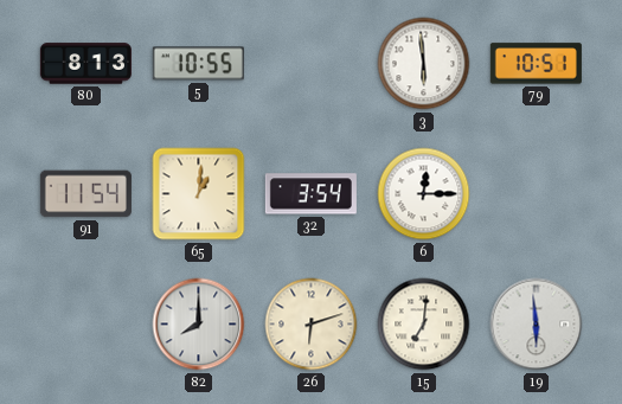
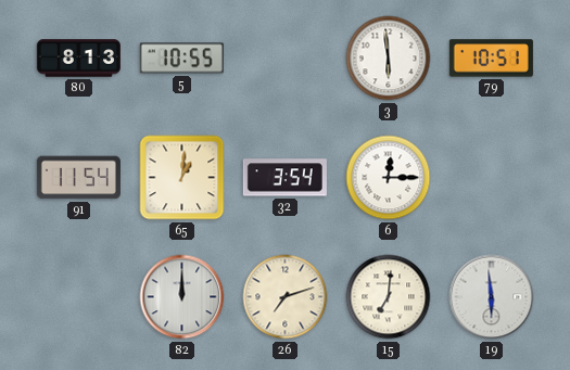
82: 8:00 -> 12:00
26: 6:12 -> 7:12
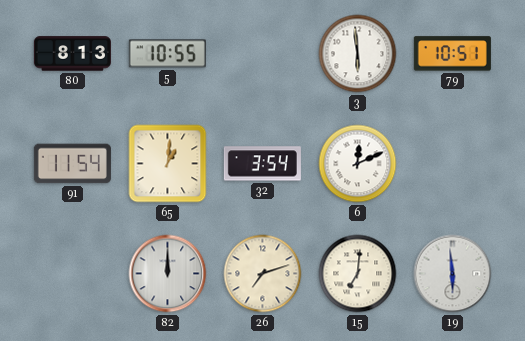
6: 12:15 -> 12:11
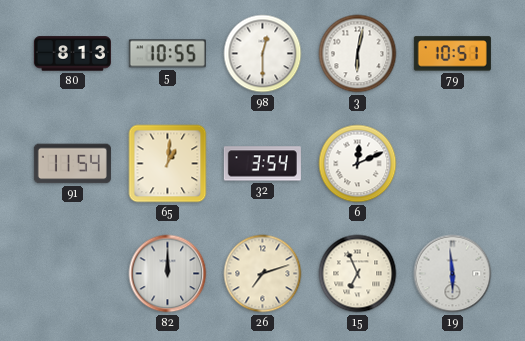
98: none -> 12:30
3: 5:59 -> 6:02
15: 7:01 -> 6:56
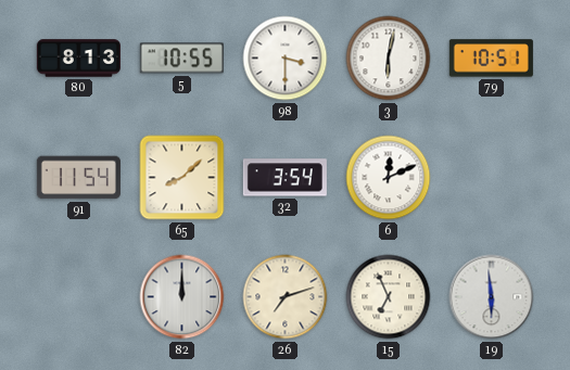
98: 12:30 -> 3:30
65: 1:01 -> 8:08
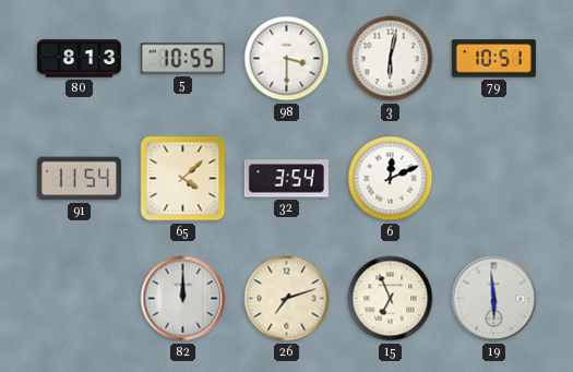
65: 8:08 -> 4:08
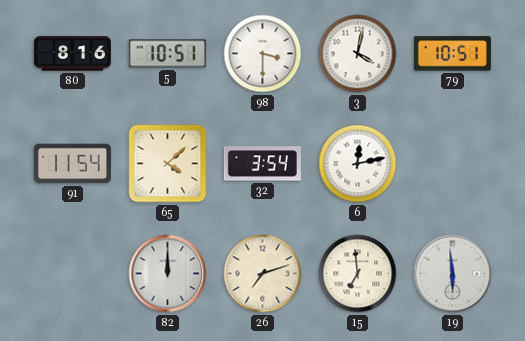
80: 8:13 -> 8:16
5: 10:55 -> 10:51
3: 6:02 -> 4:02
6: 12:11 -> 12:13
15: 6:56 -> 6:59
